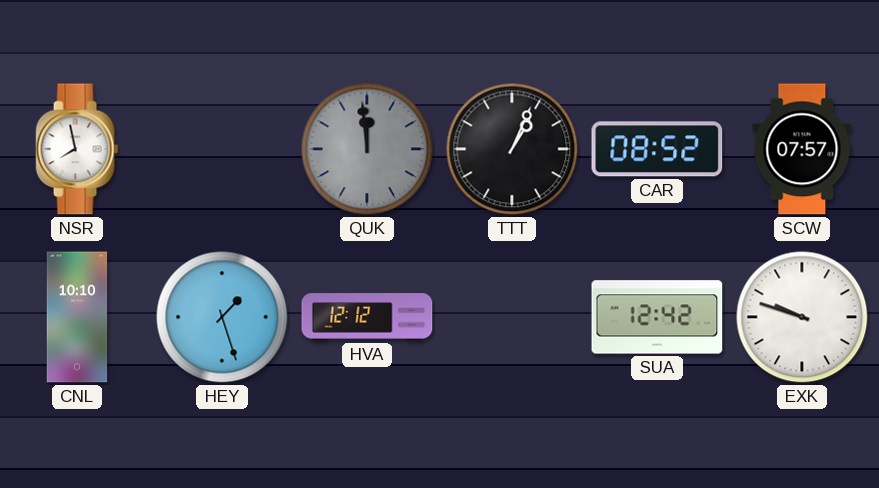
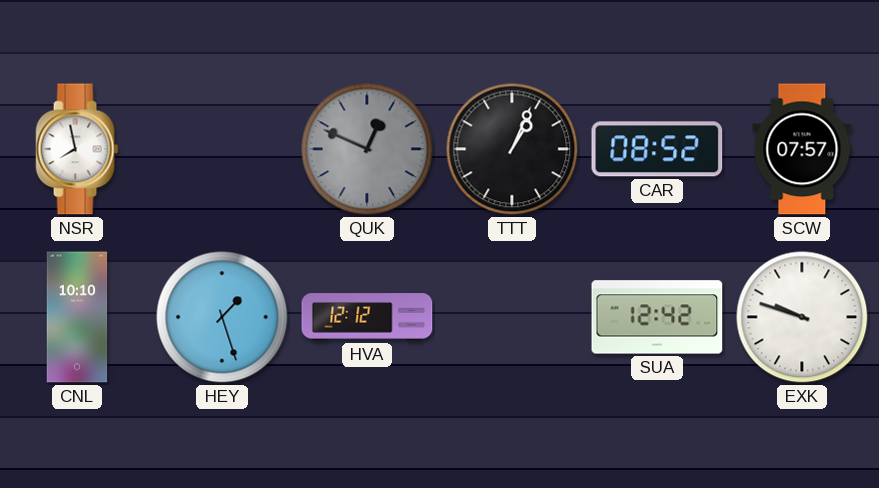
QUK: 11:59 -> 12:49
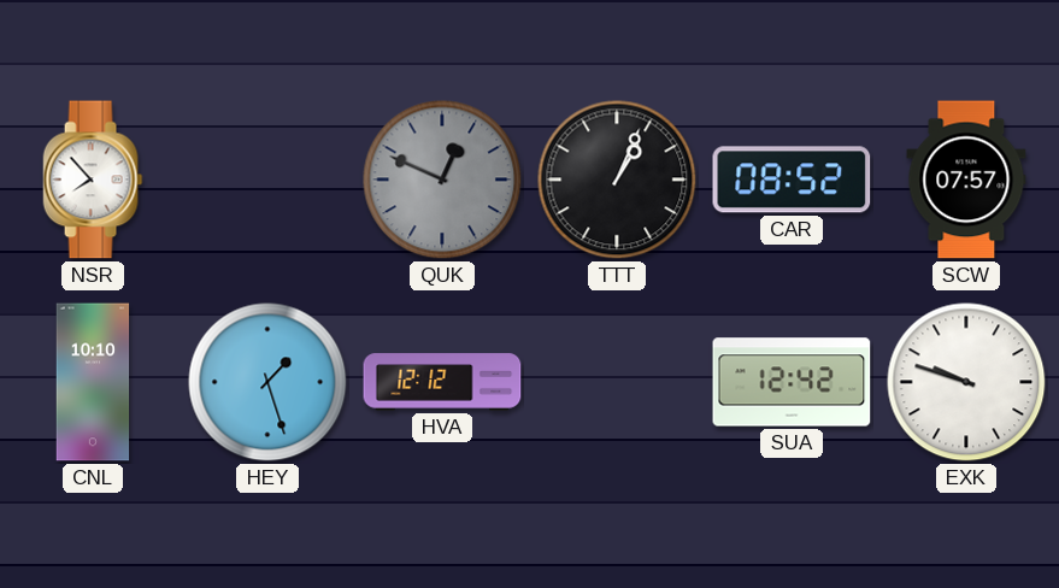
NSR: 7:58 -> 7:53
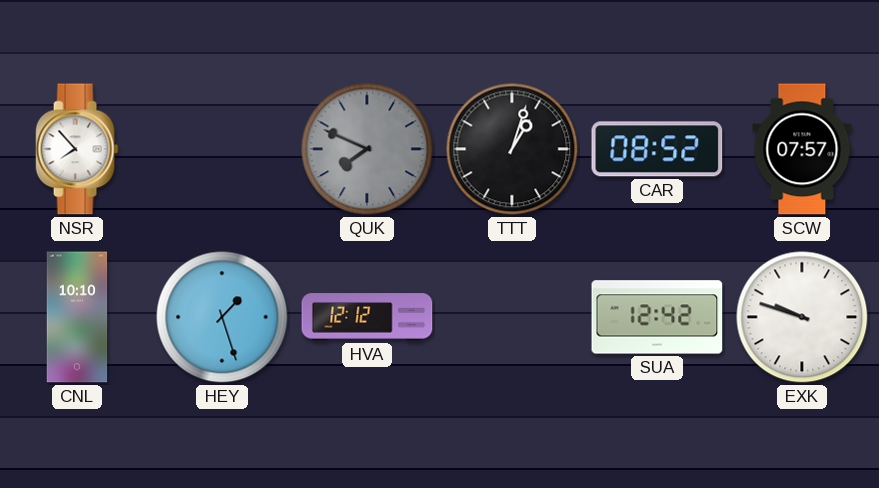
QUK: 12:49 -> 7:49
TTT: 1:04 -> 1:03
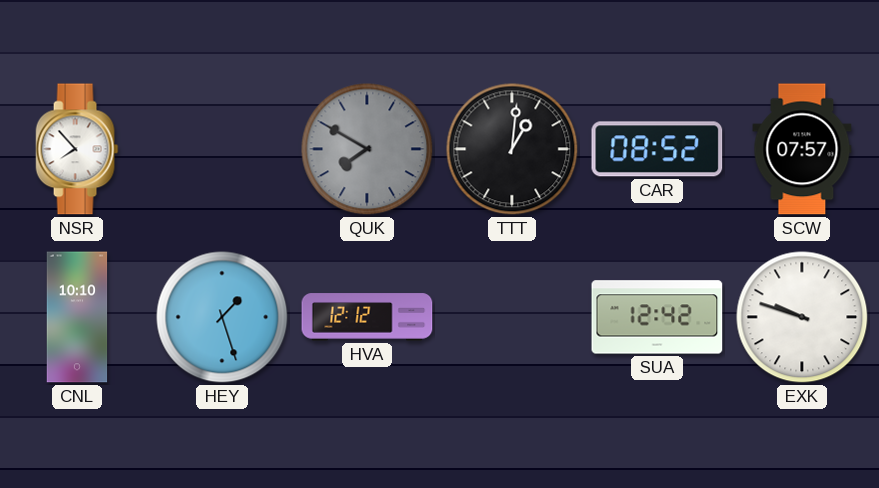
QUK: 7:49 -> 7:50
TTT: 1:03 -> 1:01
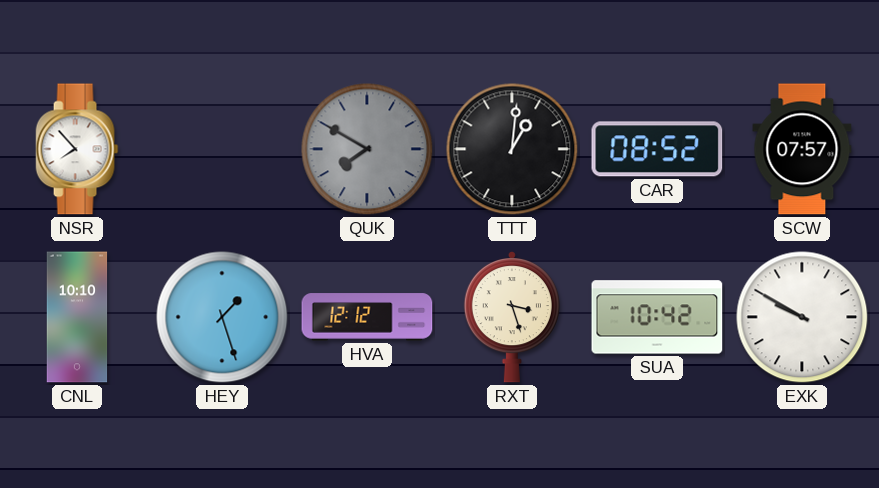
RXT: none -> 3:27
SUA: 12:42 -> 10:42
EXK: 9:48 -> 9:50
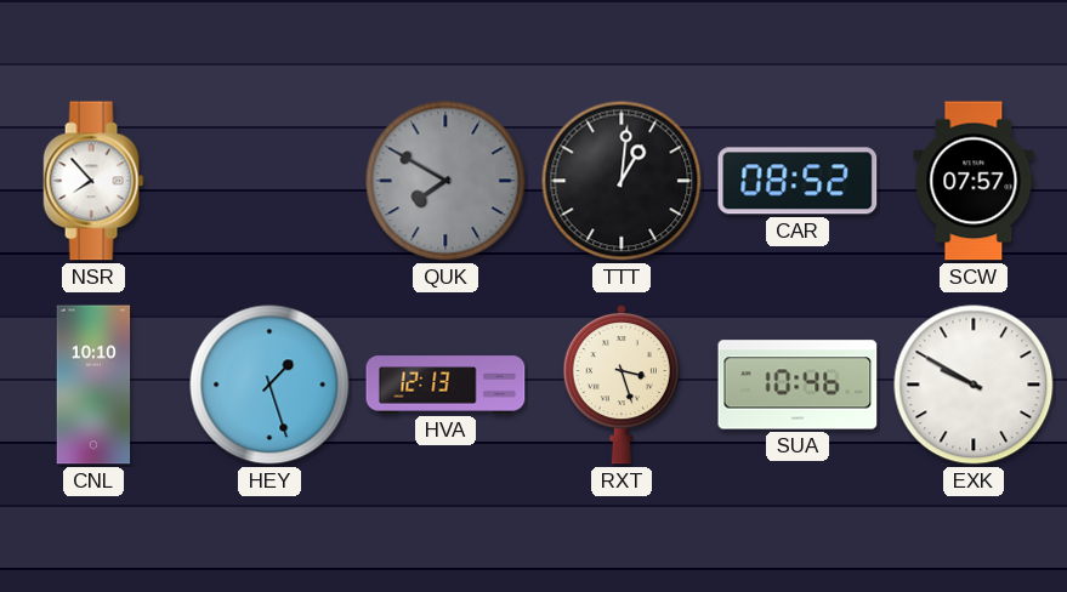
HVA: 12:12 -> 12:13
SUA: 10:42 -> 10:46
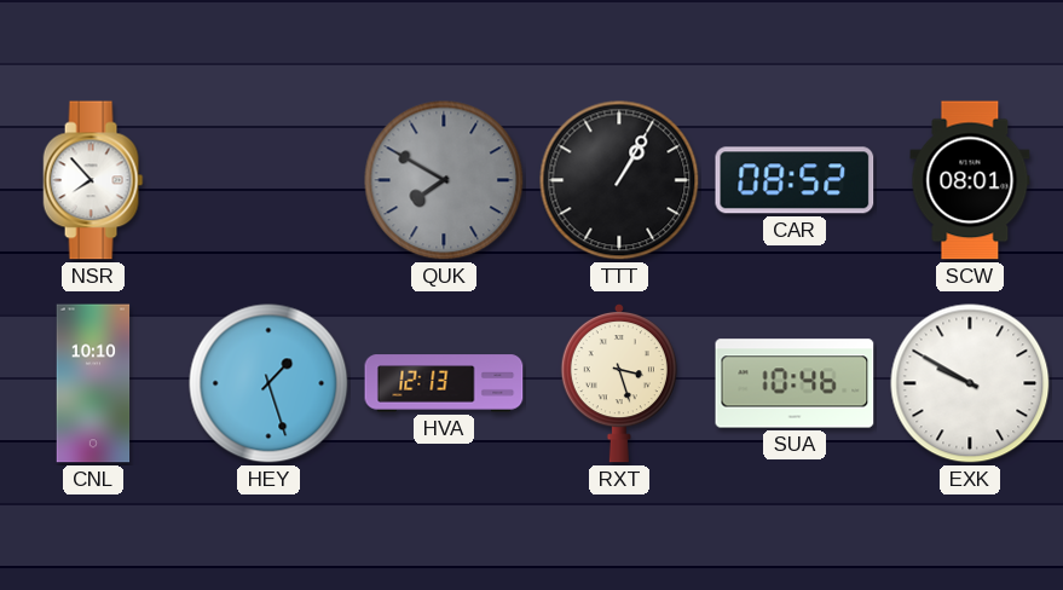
TTT: 1:01 -> 1:05
SCW: 07:57 -> 08:01
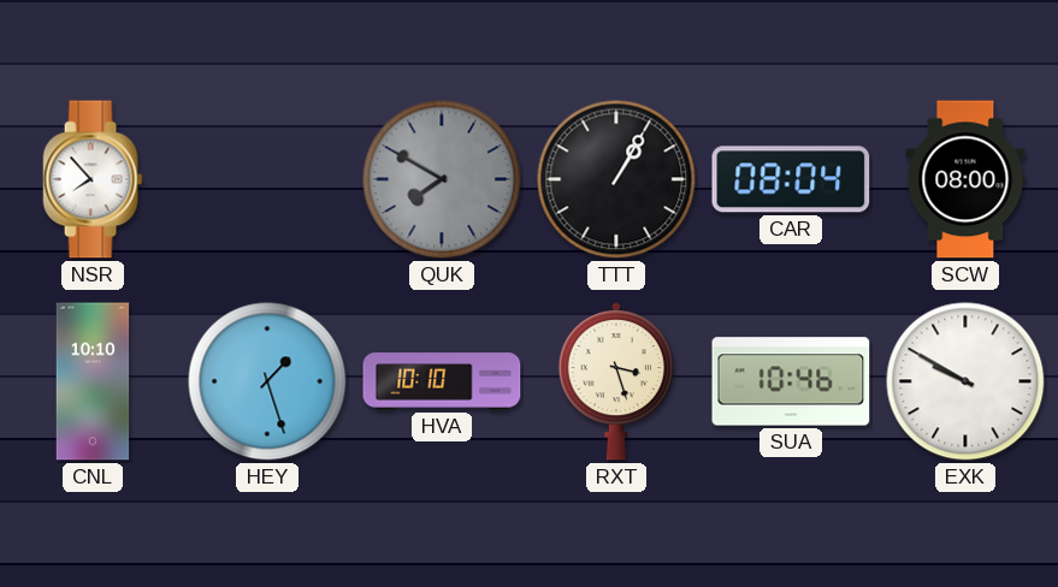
CAR: 08:52 -> 08:04
SCW: 08:01 -> 08:00
HVA: 12:13 -> 10:10
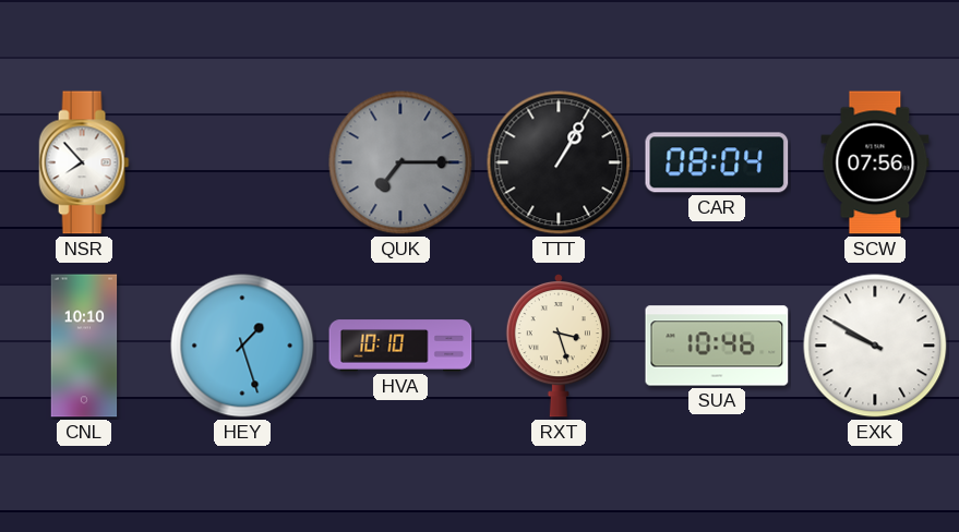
QUK: 7:50 -> 7:15
SCW: 08:00 -> 07:56
